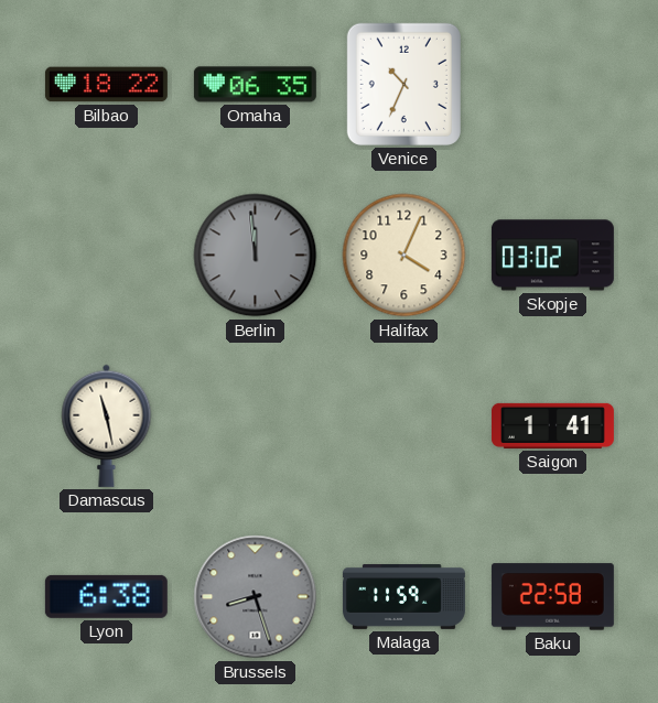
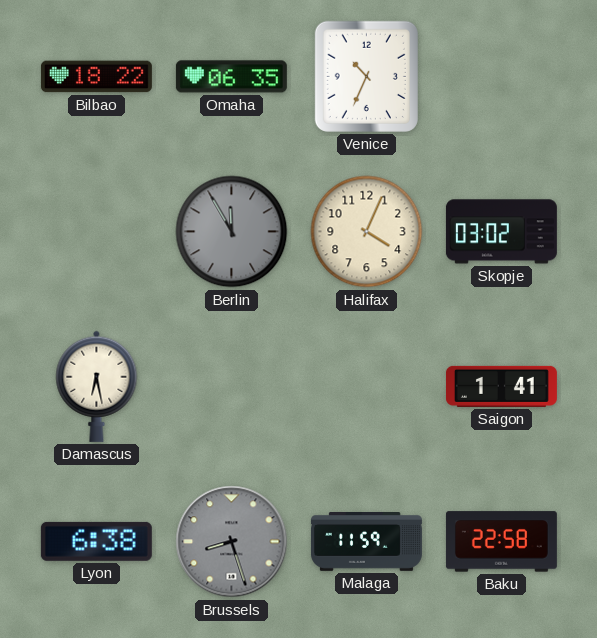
Berlin: 11:59 -> 11:55
Damascus: 11:28 -> 6:28
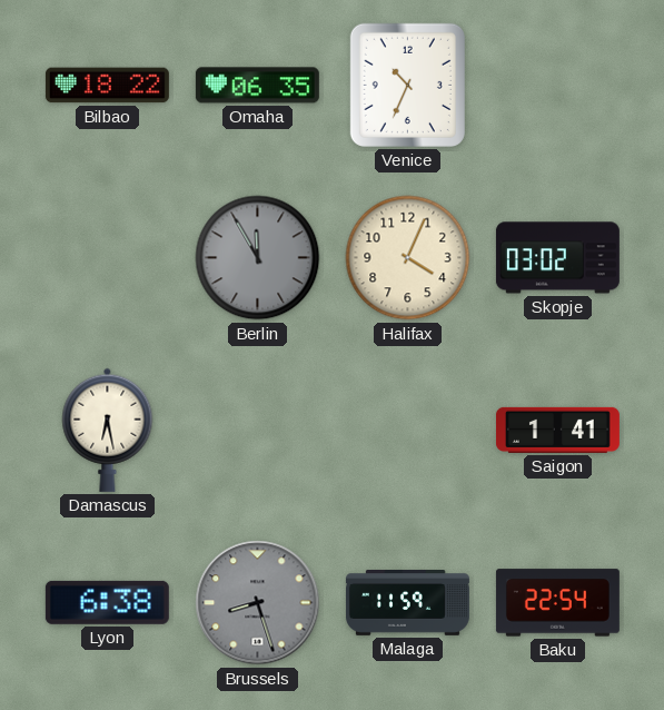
Baku: 22:58 -> 22:54
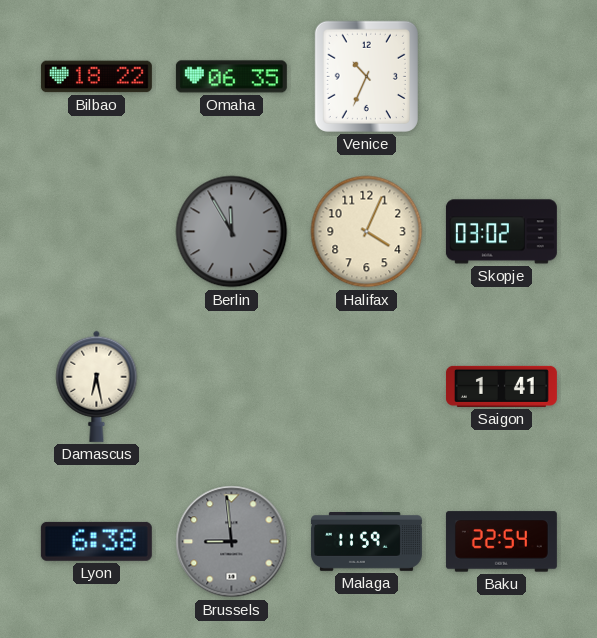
Brussels: 8:27 -> 8:59
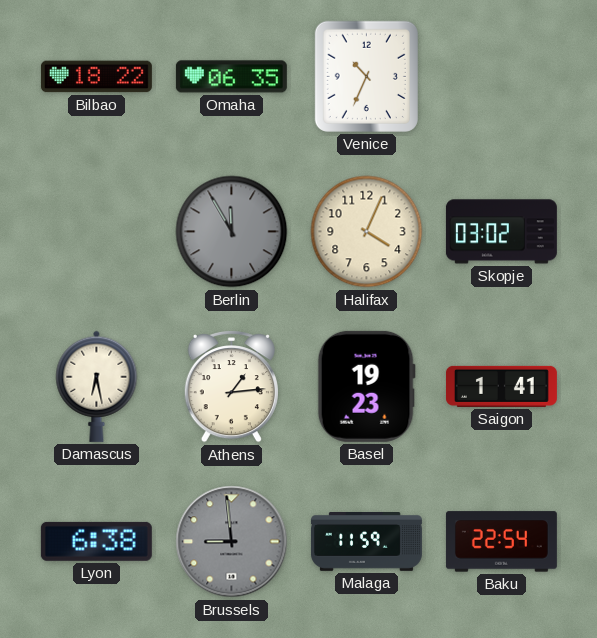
Athens: none -> 1:14
Basel: none -> 19:23
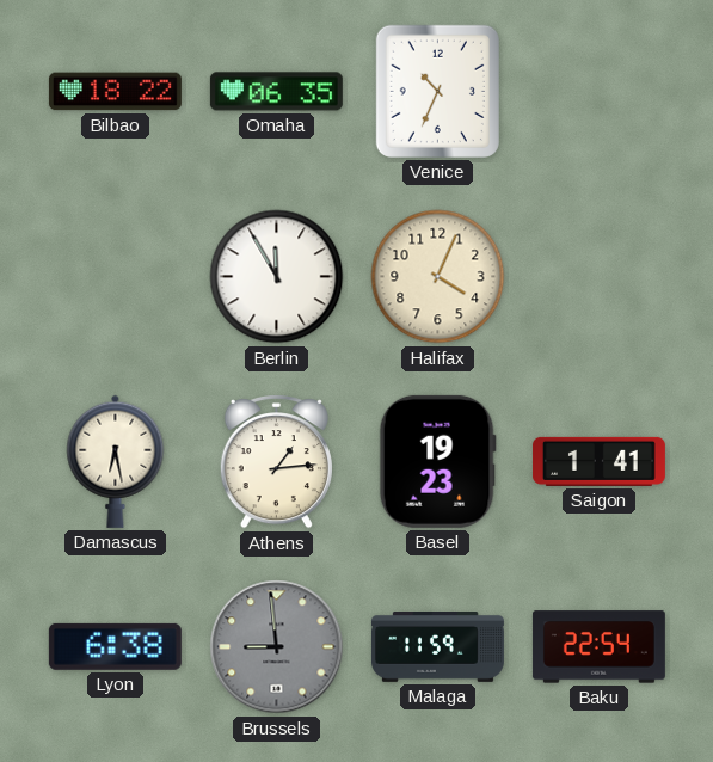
Berlin dial: grey -> white
Skopje: 03:02 -> none
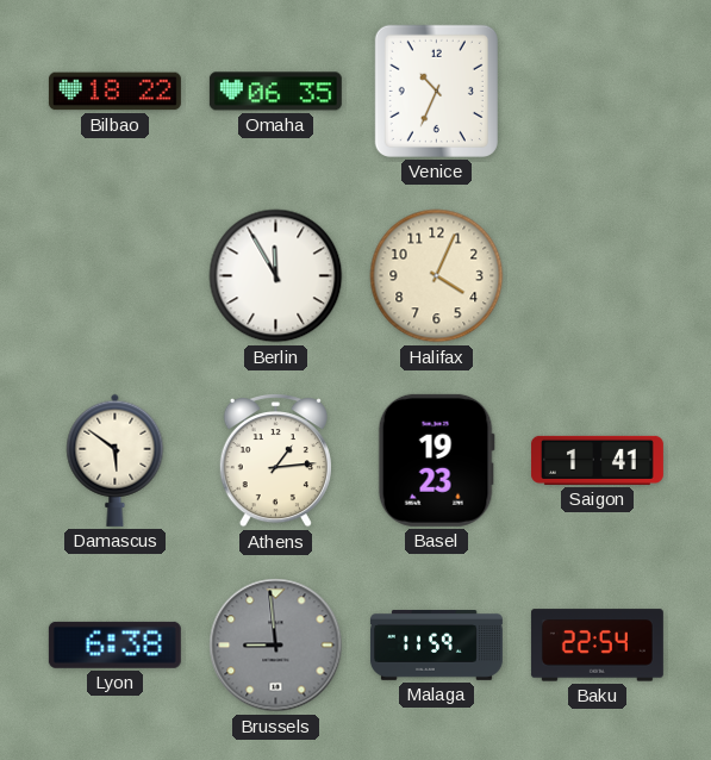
Damascus: 6:28 -> 5:51
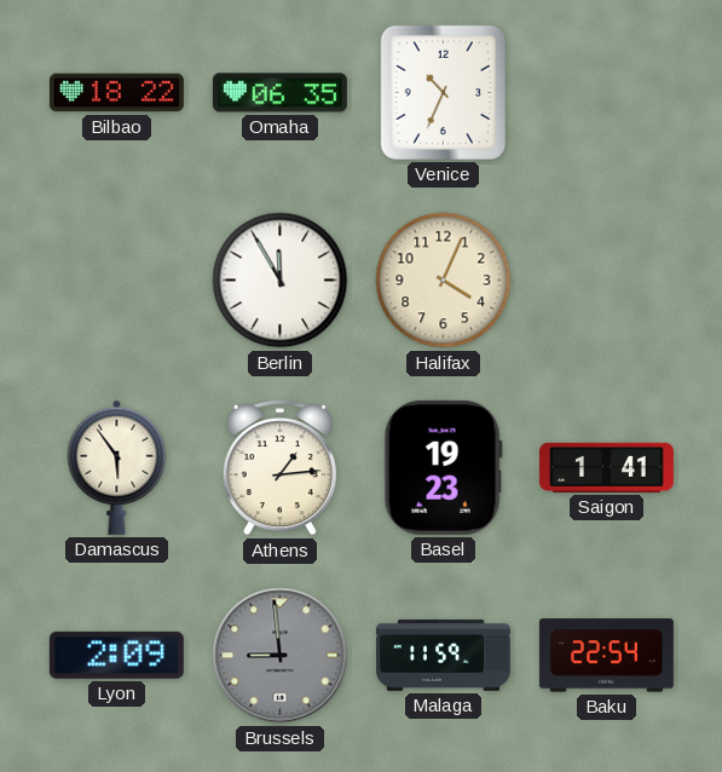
Damascus: 5:51 -> 5:54
Lyon: 6:38 -> 2:09
